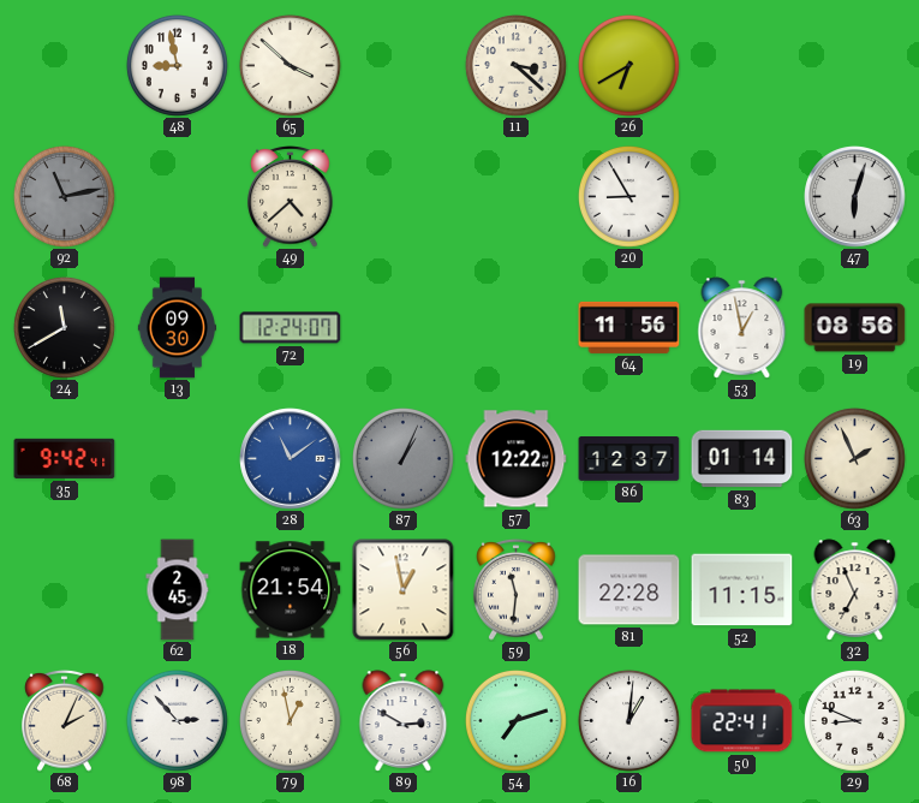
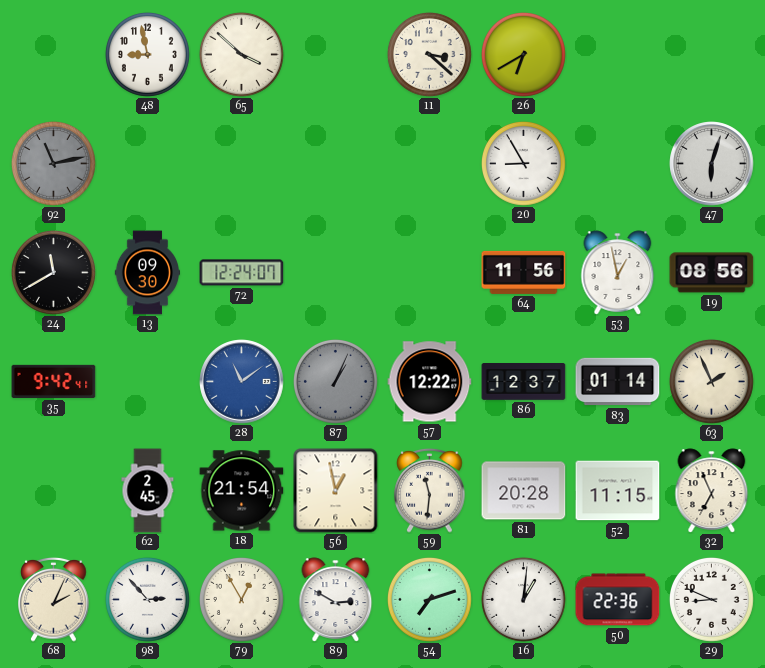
49: 4:38 -> none
81: 22:28 -> 20:28
79: 12:58 -> 12:55
50: 22:41 -> 22:36
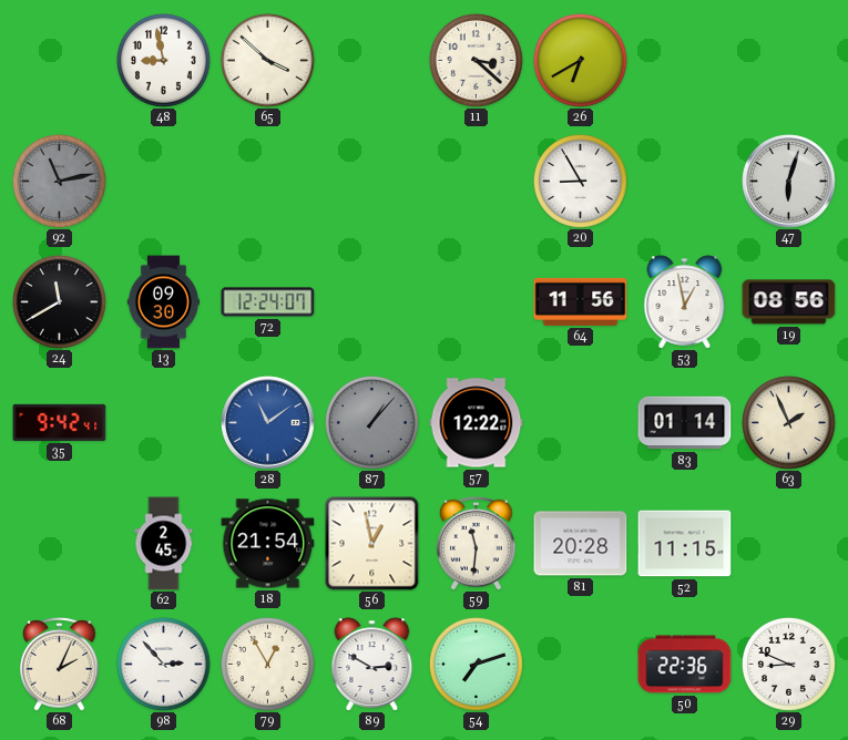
87: 1:04 -> 1:07
86: 12:37 -> none
32: 6:56 -> none
16: 1:01 -> none
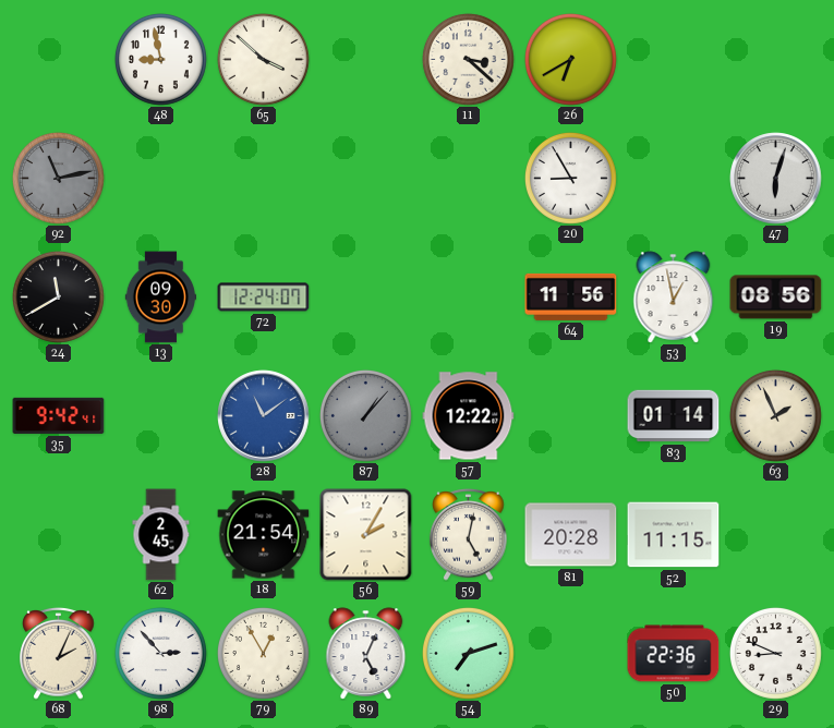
56: 12:58 -> 2:05
59: 11:31 -> 5:02
89: 2:50 -> 5:04
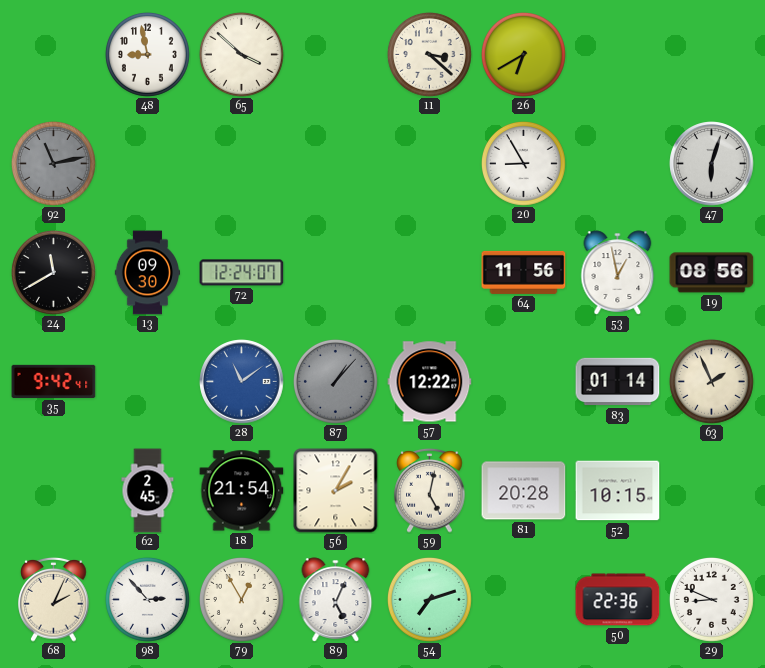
52: 11:15 -> 10:15
